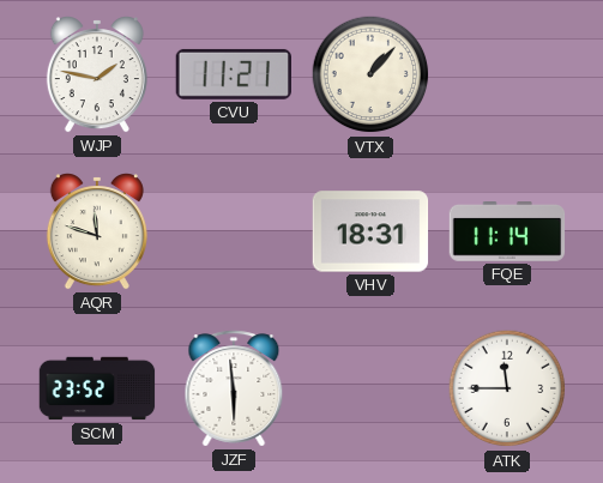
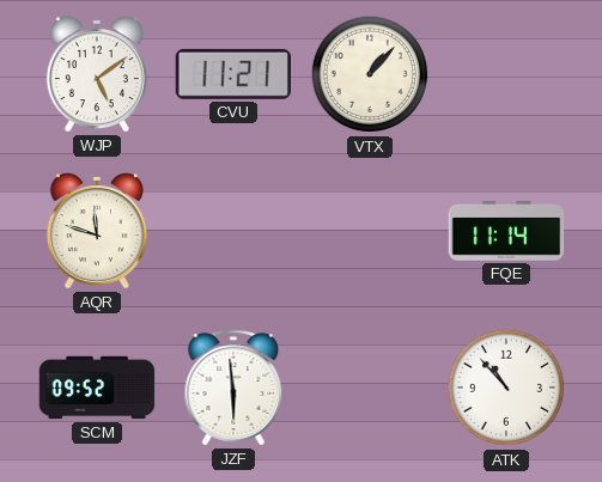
WJP: 1:47 -> 5:09
VHV: 18:31 -> none
SCM: 23:52 -> 09:52
ATK: 11:45 -> 10:53
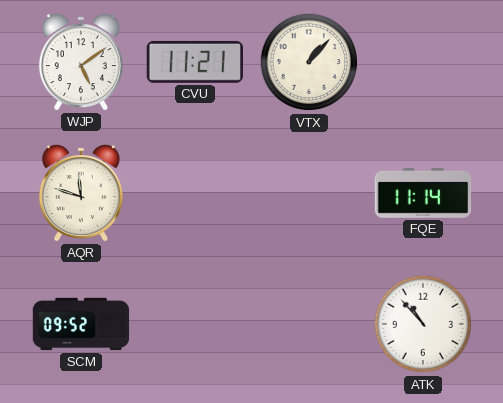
JZF: 5:59 -> none
